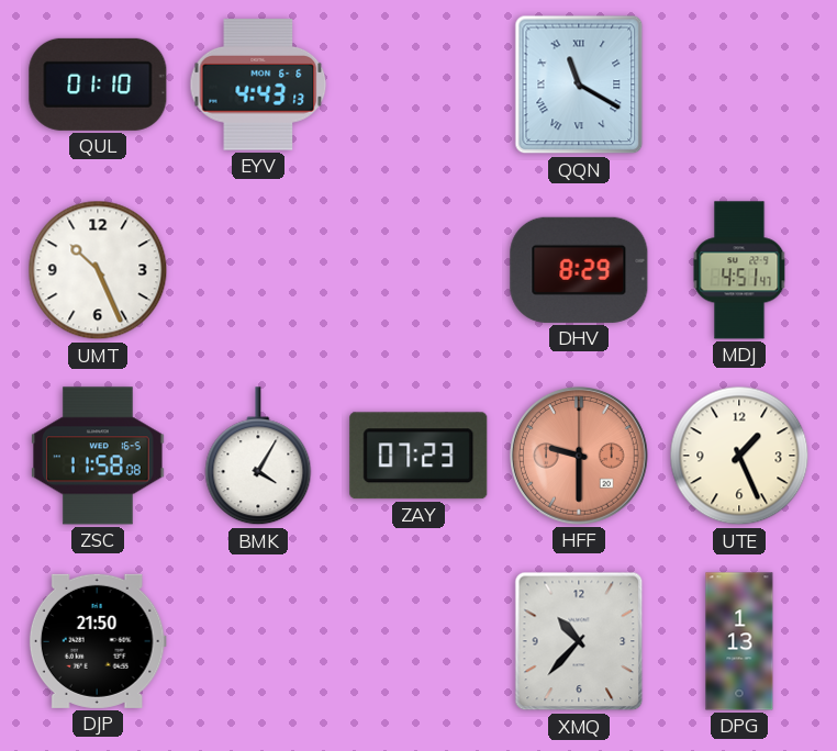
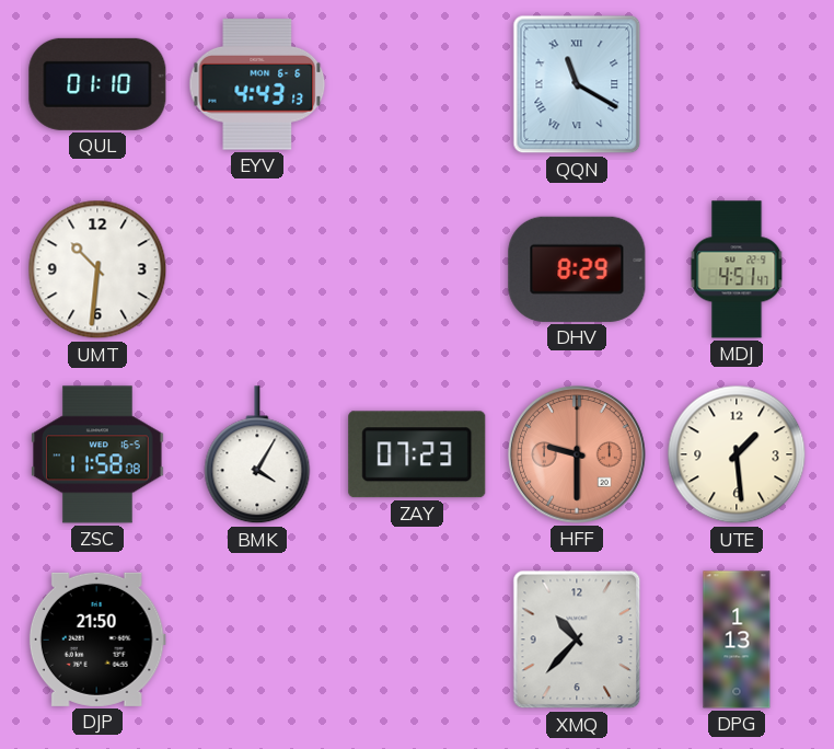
UMT: 10:26 -> 10:31
UTE: 1:26 -> 1:29
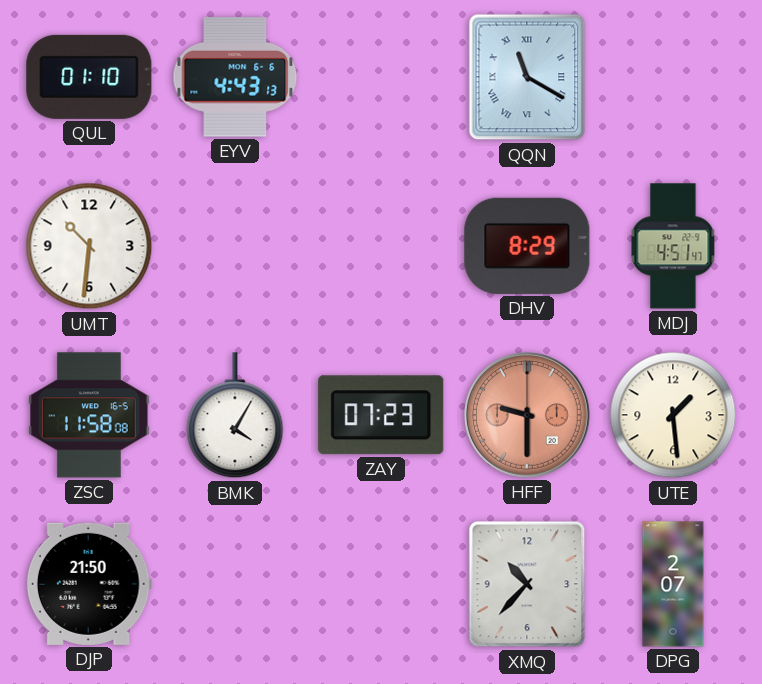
DPG: 1:13 -> 2:07
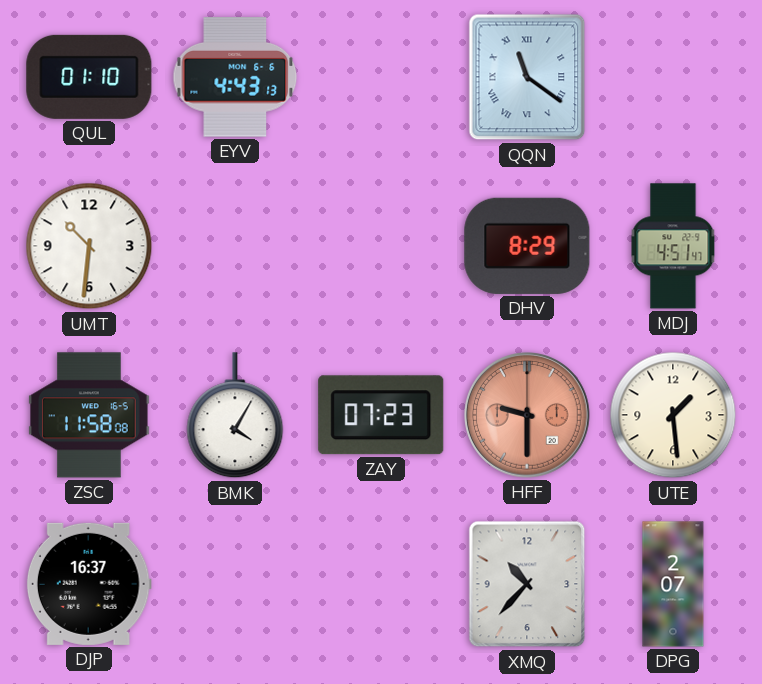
QQN: 11:20 -> 11:21
DJP: 21:50 -> 16:37
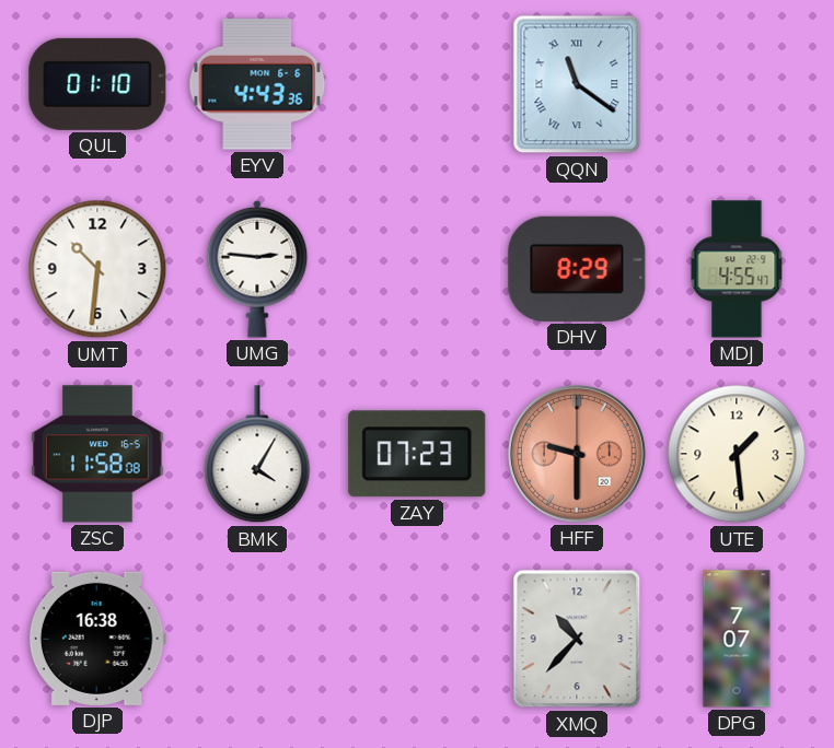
EYV: 4:43:13 -> 4:43:36
UMG: none -> 2:46
MDJ: 4:51 -> 4:55
DJP: 16:37 -> 16:38
DPG: 2:07 -> 7:07
